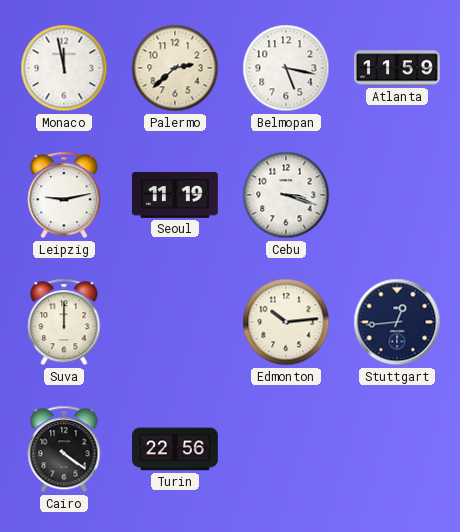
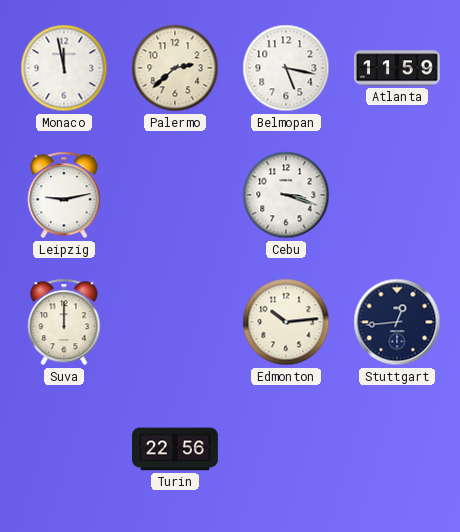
Seoul: 11:19 -> none
Cairo: 4:21 -> none
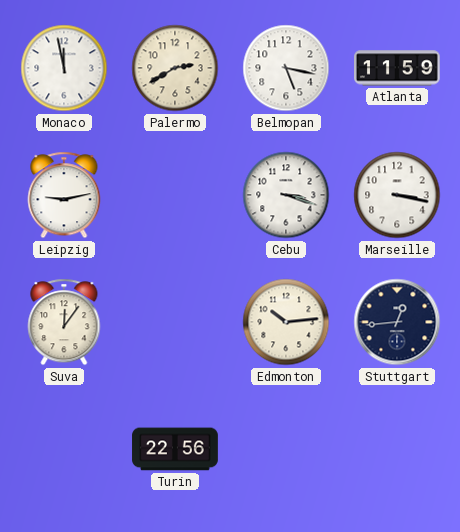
Palermo: 2:38 -> 2:40
Marseille: none -> 3:17
Suva: 12:00 -> 12:06
